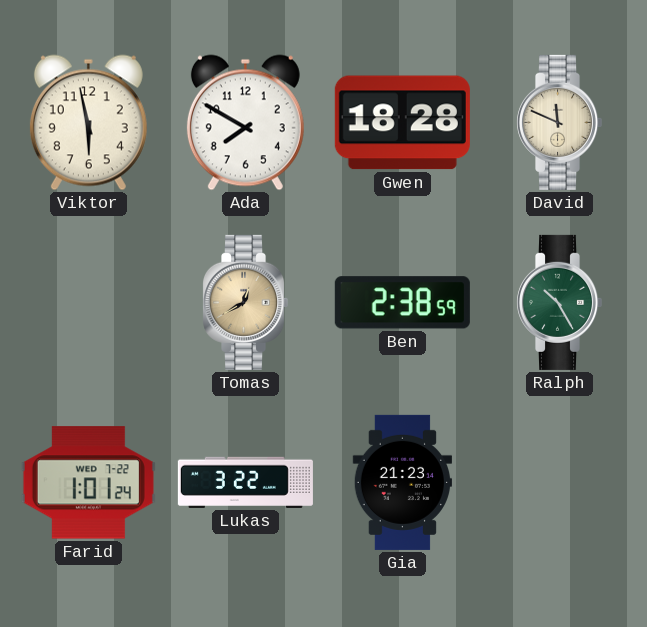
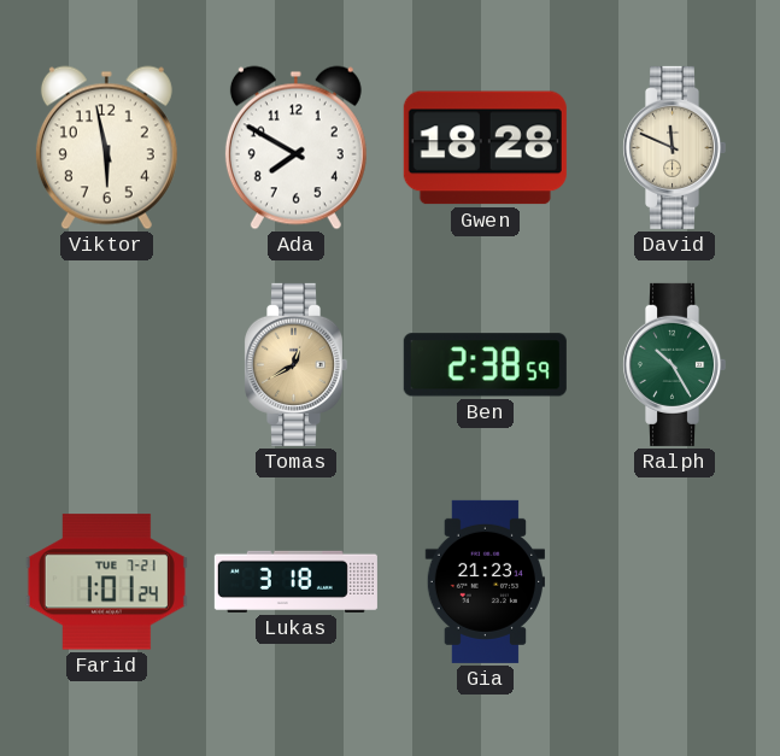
Farid date: WED 7-22 -> TUE 7-21
Lukas: 3:22 -> 3:18
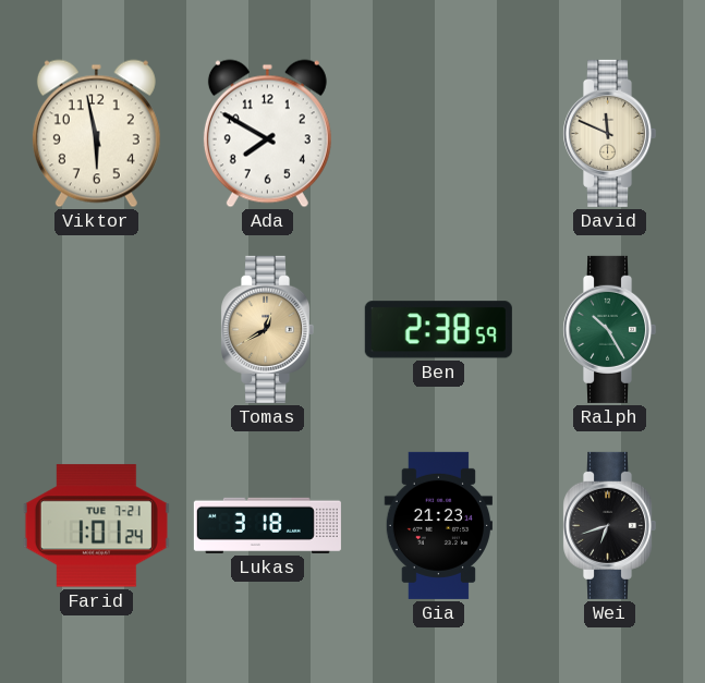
Gwen: 18:28 -> none
Wei: none -> 6:42
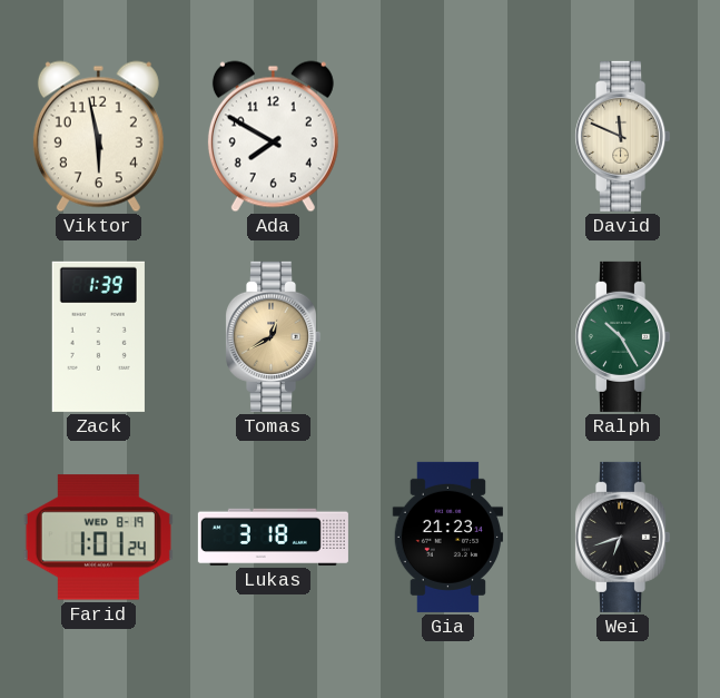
Zack: none -> 1:39
Ben: 2:38 -> none
Farid date: TUE 7-21 -> WED 8-19
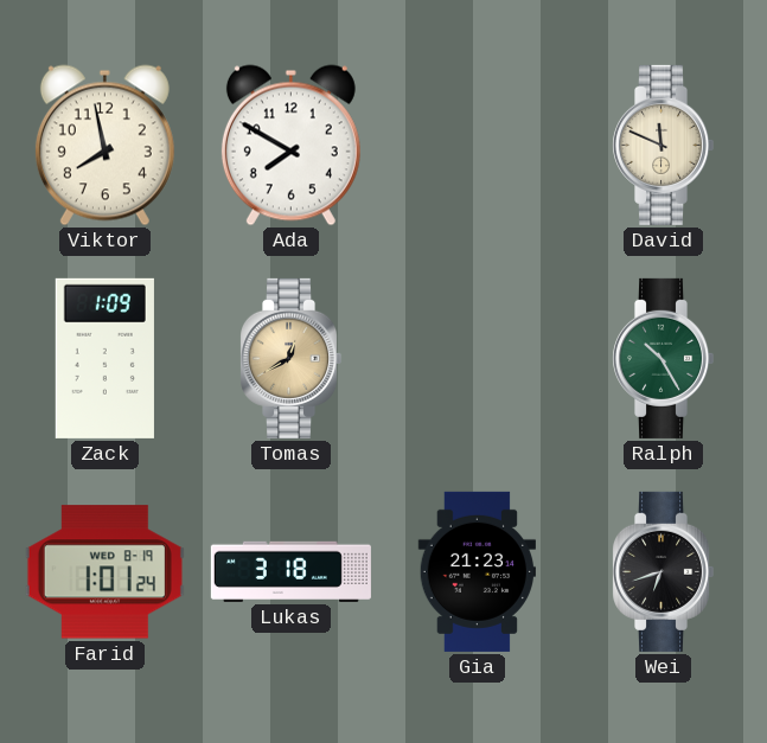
Viktor: 5:58 -> 7:58
Zack: 1:39 -> 1:09
